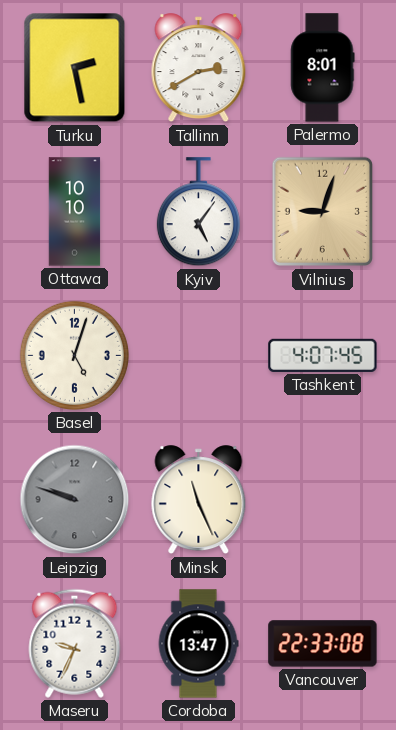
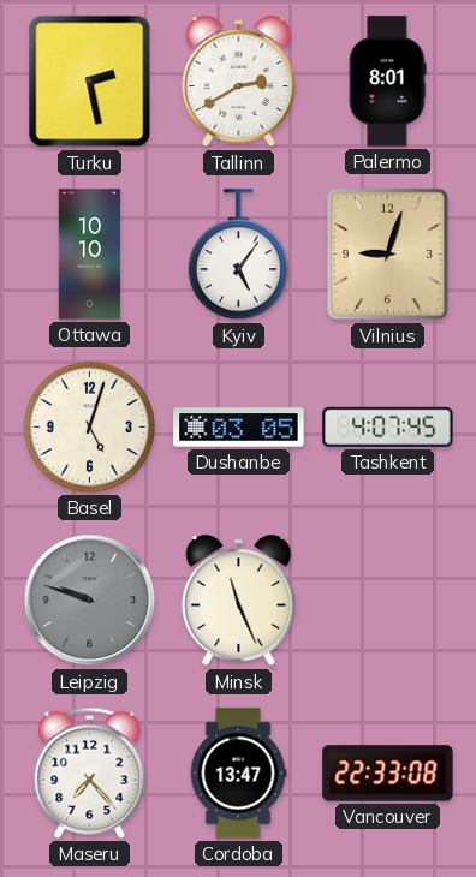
Dushanbe: none -> 03:05
Maseru: 9:34 -> 7:23
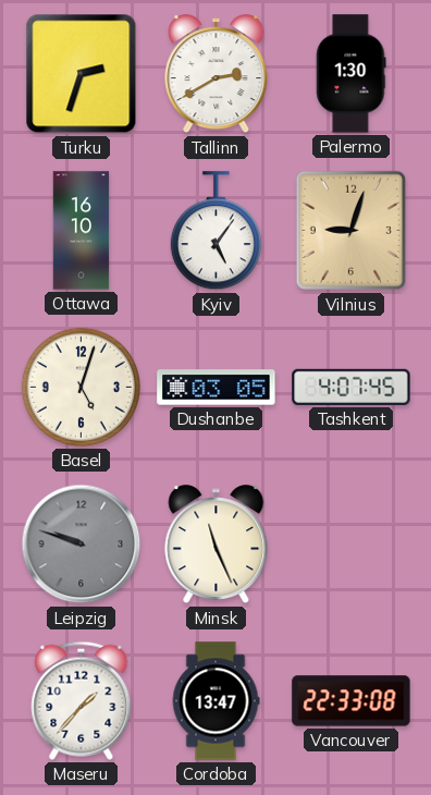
Turku: 2:28 -> 2:33
Palermo: 8:01 -> 1:30
Ottawa: 10:10 -> 16:10
Maseru: 7:23 -> 1:37
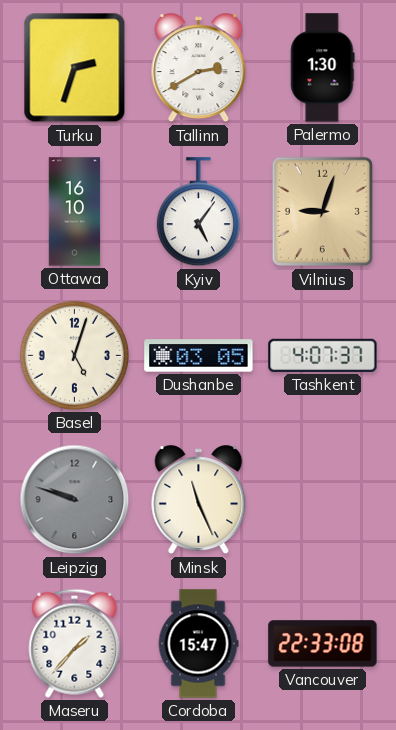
Tashkent: 4:07:45 -> 4:07:37
Cordoba: 13:47 -> 15:47
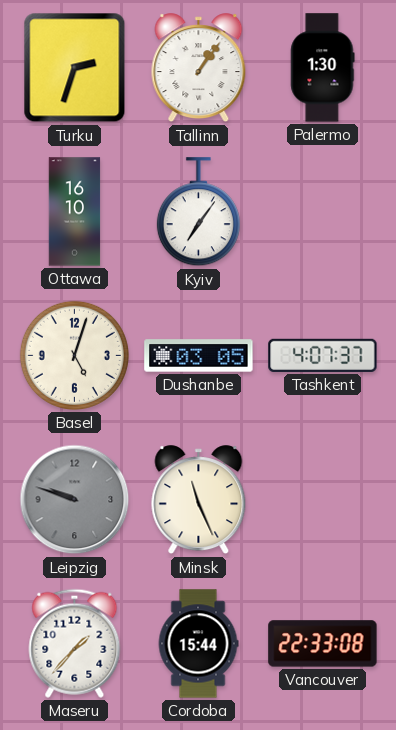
Tallinn: 2:40 -> 1:06
Kyiv: 5:06 -> 7:06
Vilnius: 9:03 -> none
Cordoba: 15:47 -> 15:44
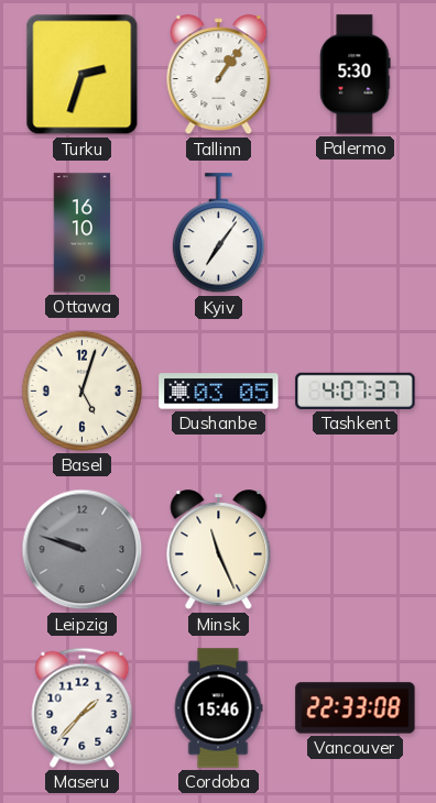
Palermo: 1:30 -> 5:30
Cordoba: 15:44 -> 15:46
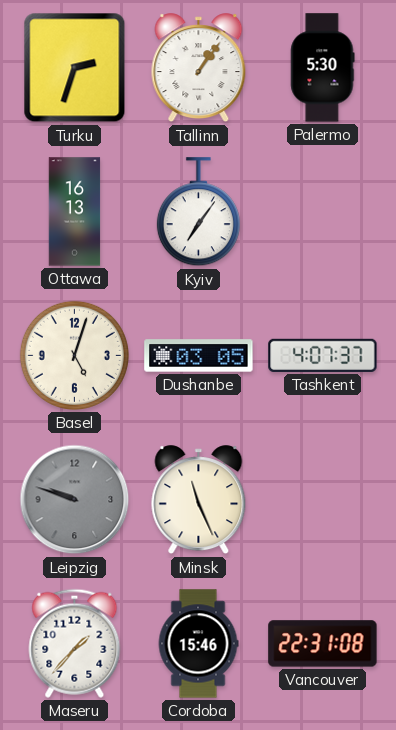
Ottawa: 16:10 -> 16:13
Vancouver: 22:33 -> 22:31
